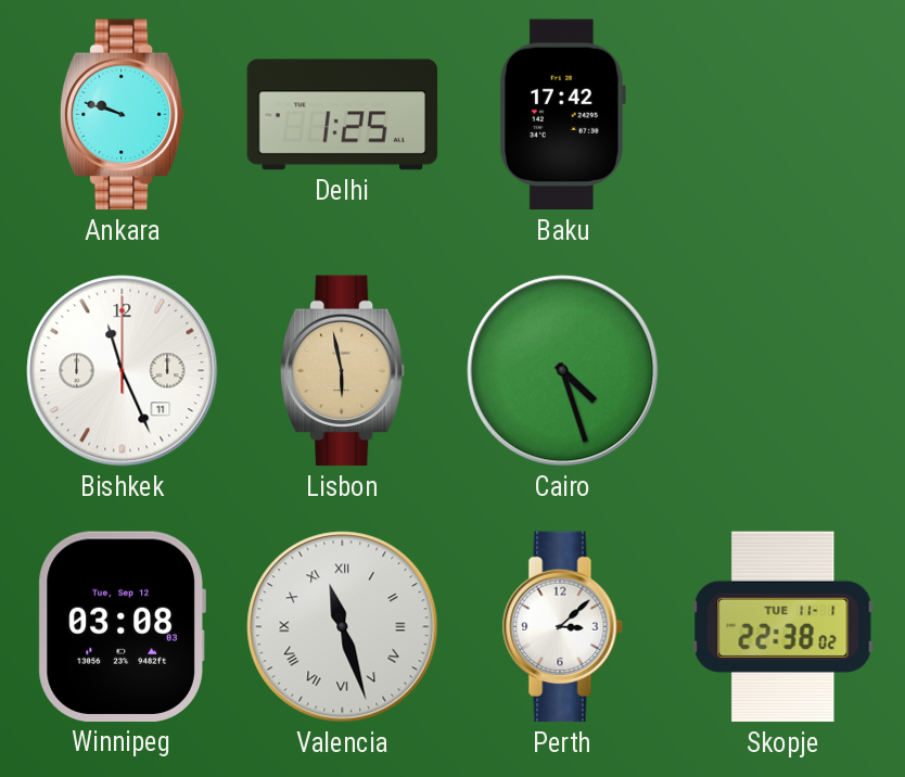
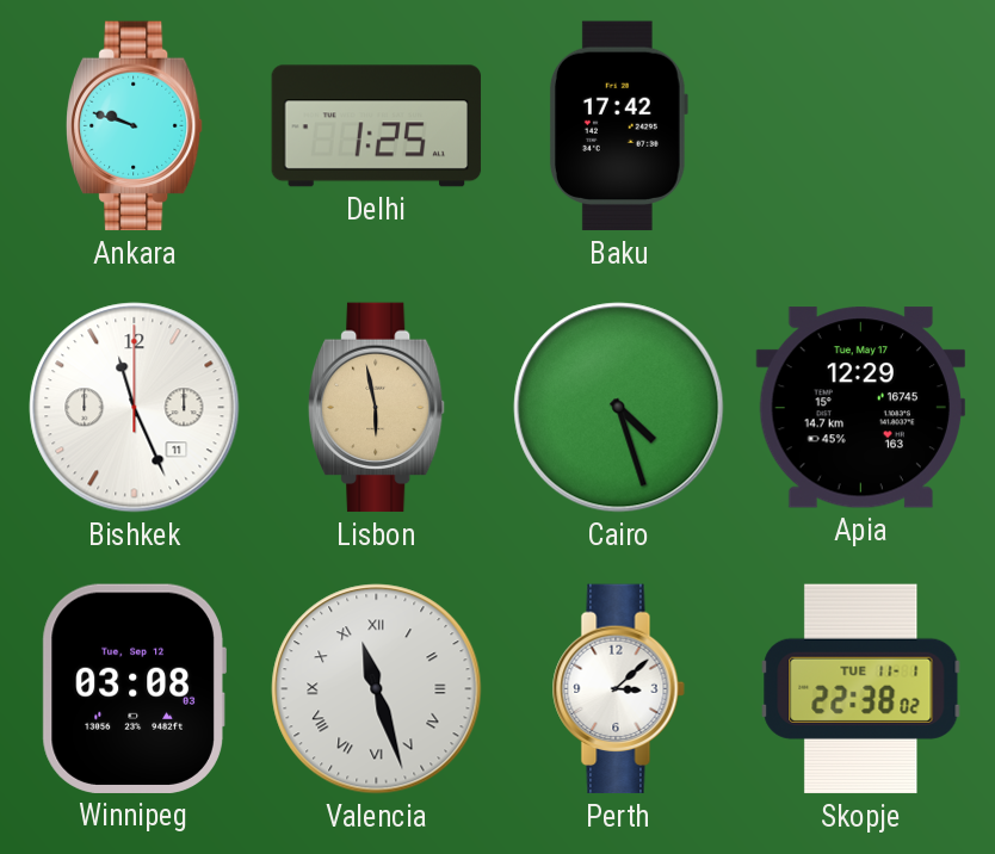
Apia: none -> 12:29
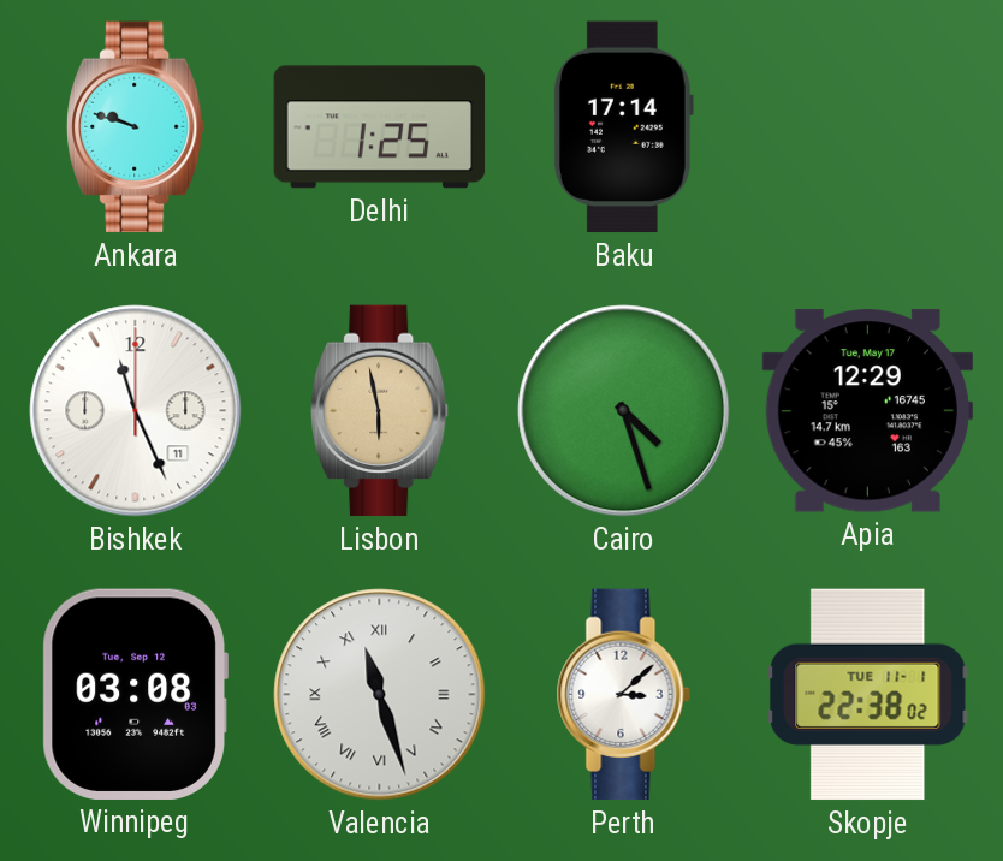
Baku: 17:42 -> 17:14
